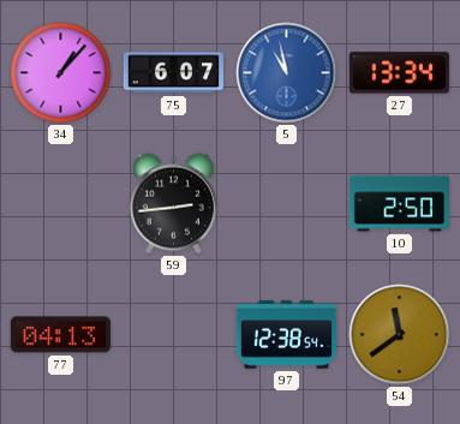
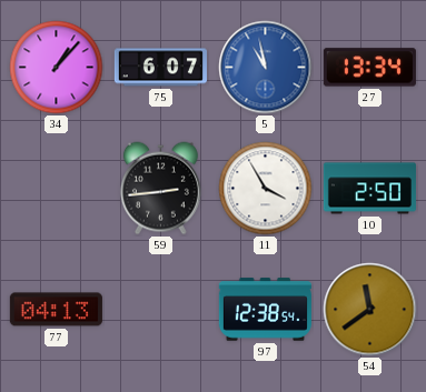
11: none -> 3:55
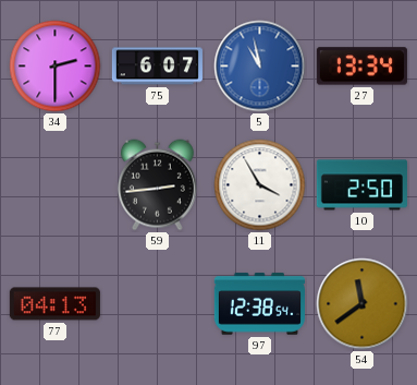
34: 1:07 -> 2:30
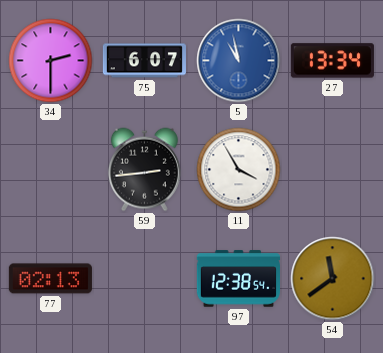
10: 2:50 -> none
77: 04:13 -> 02:13
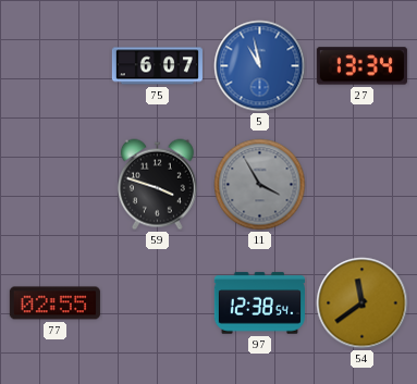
34: 2:30 -> none
59: 2:44 -> 3:48
11 dial: white -> grey
77: 02:13 -> 02:55
